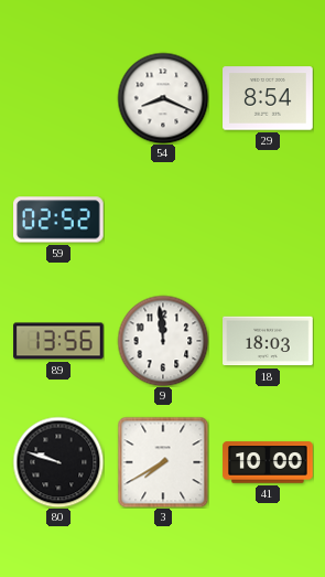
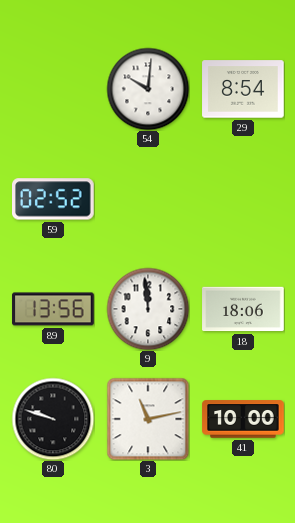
54: 8:19 -> 10:01
18: 18:03 -> 18:06
3: 7:40 -> 11:13
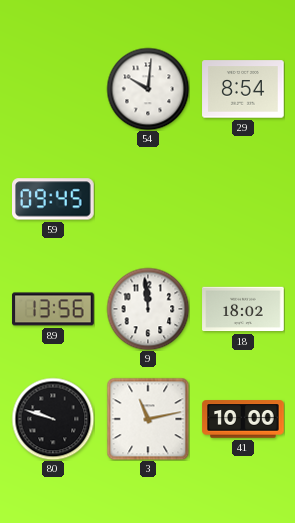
59: 02:52 -> 09:45
18: 18:06 -> 18:02
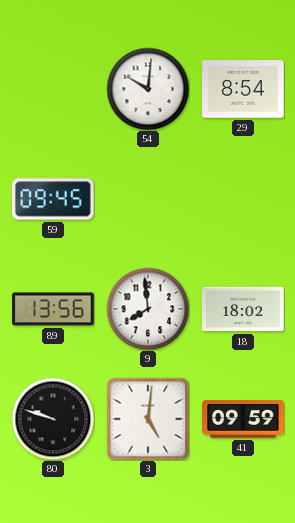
9: 11:59 -> 7:59
3: 11:13 -> 5:01
41: 10:00 -> 09:59
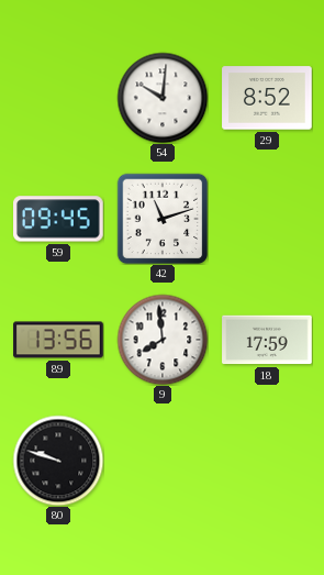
29: 8:54 -> 8:52
42: none -> 11:12
18: 18:02 -> 17:59
3: 5:01 -> none
41: 09:59 -> none
